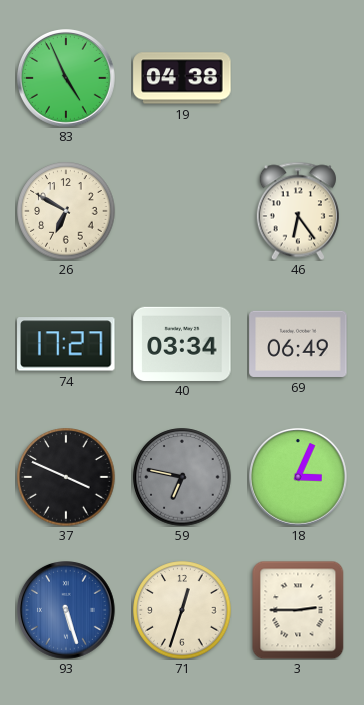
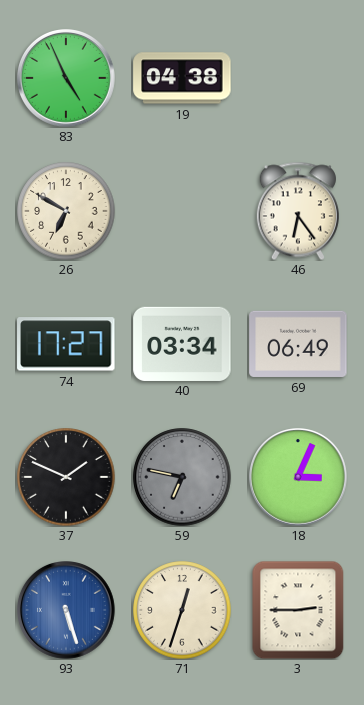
37: 3:49 -> 1:49
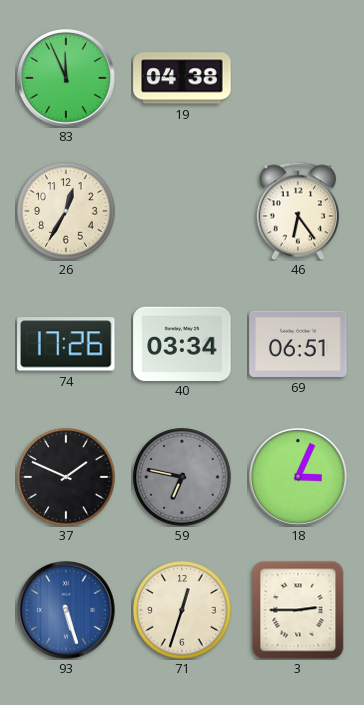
83: 4:56 -> 11:56
26: 6:50 -> 12:35
74: 17:27 -> 17:26
69: 06:49 -> 06:51
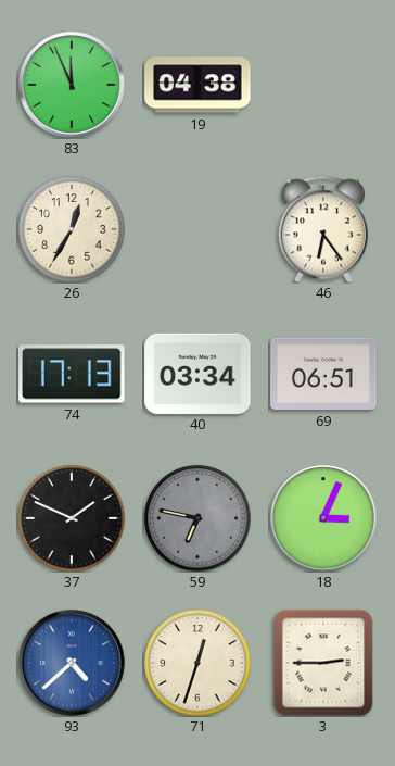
74: 17:26 -> 17:13
93: 5:27 -> 4:38
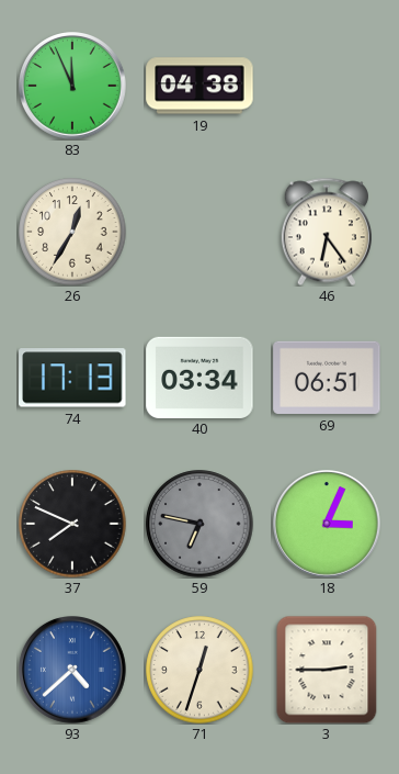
37: 1:49 -> 7:49
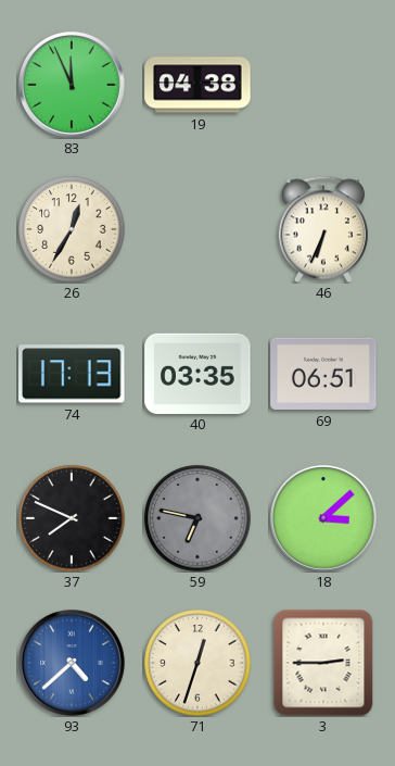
46: 6:24 -> 6:34
40: 03:34 -> 03:35
18: 3:04 -> 3:08
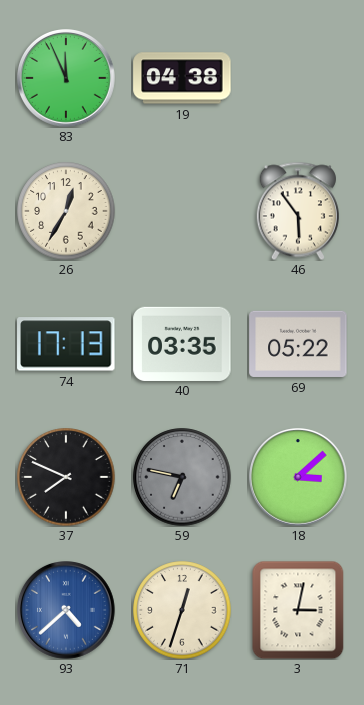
46: 6:34 -> 5:54
69: 06:51 -> 05:22
3: 2:45 -> 3:02
